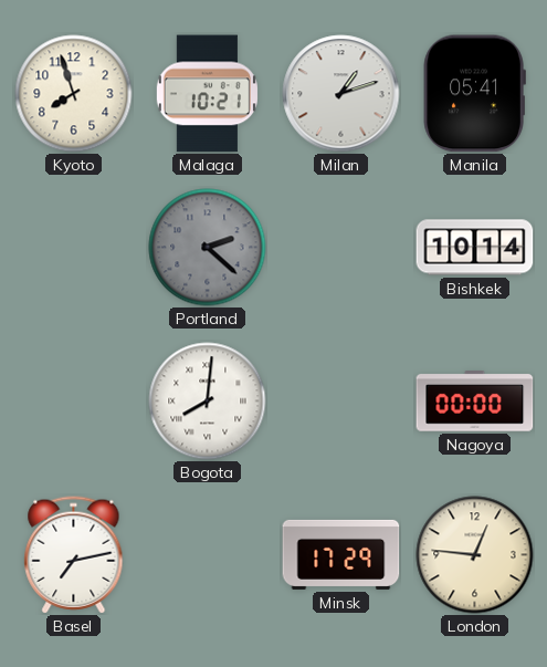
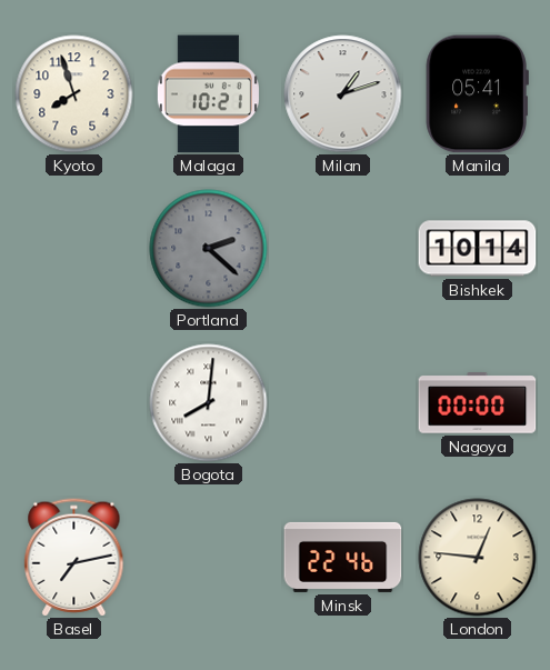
Minsk: 17:29 -> 22:46
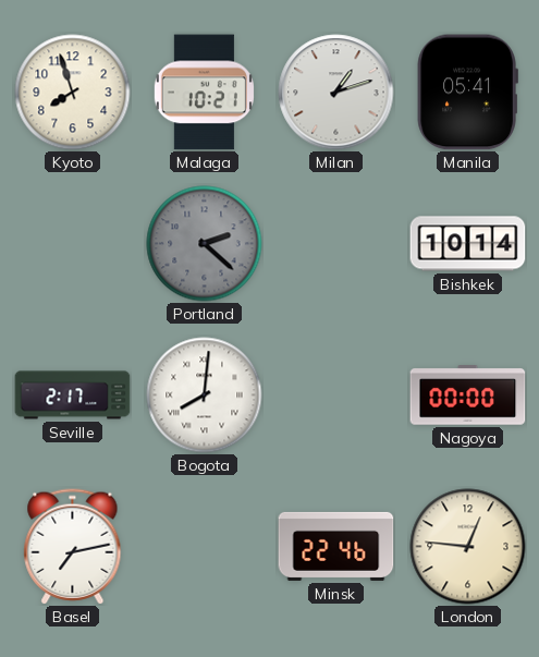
Seville: none -> 2:17
